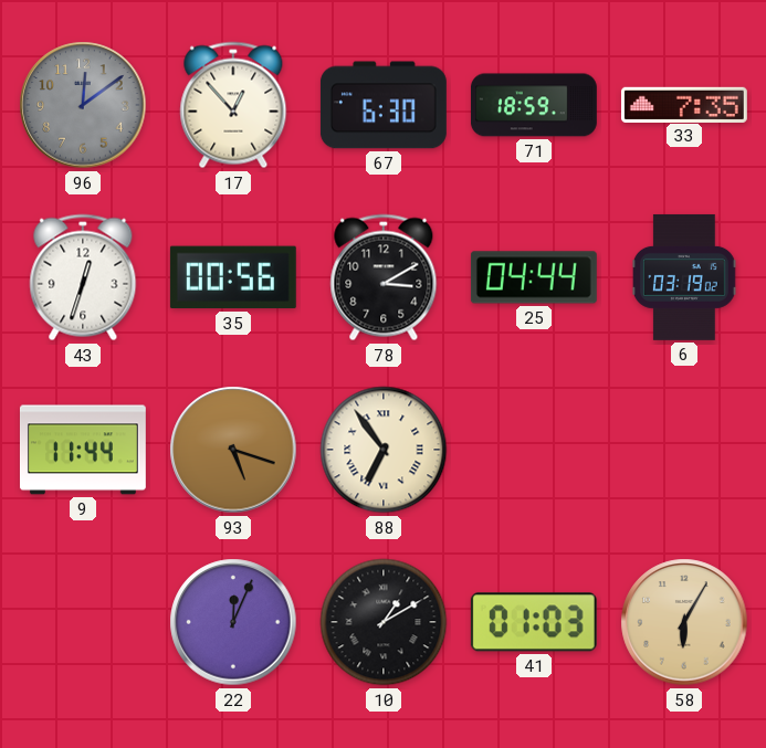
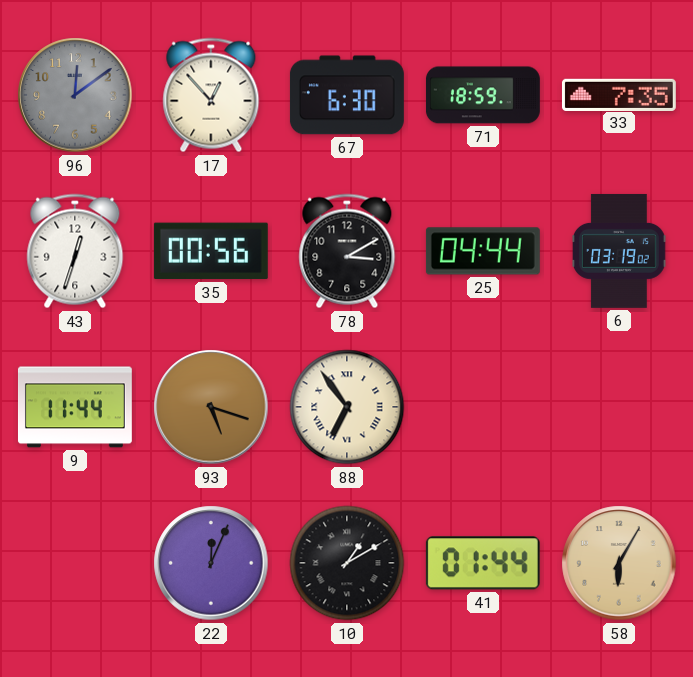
41: 01:03 -> 01:44
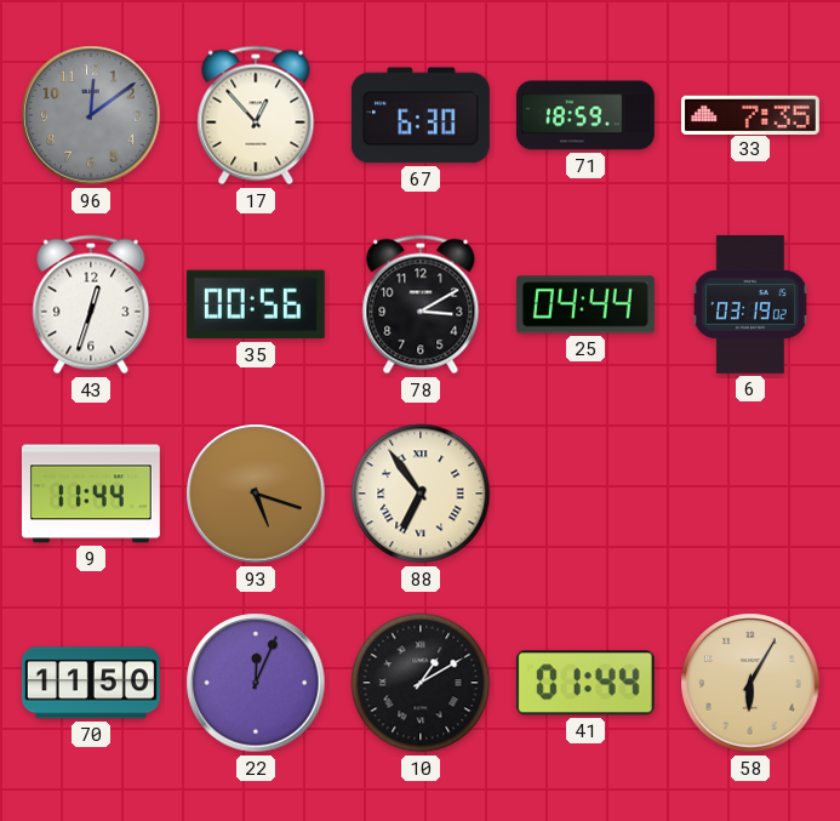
70: none -> 11:50
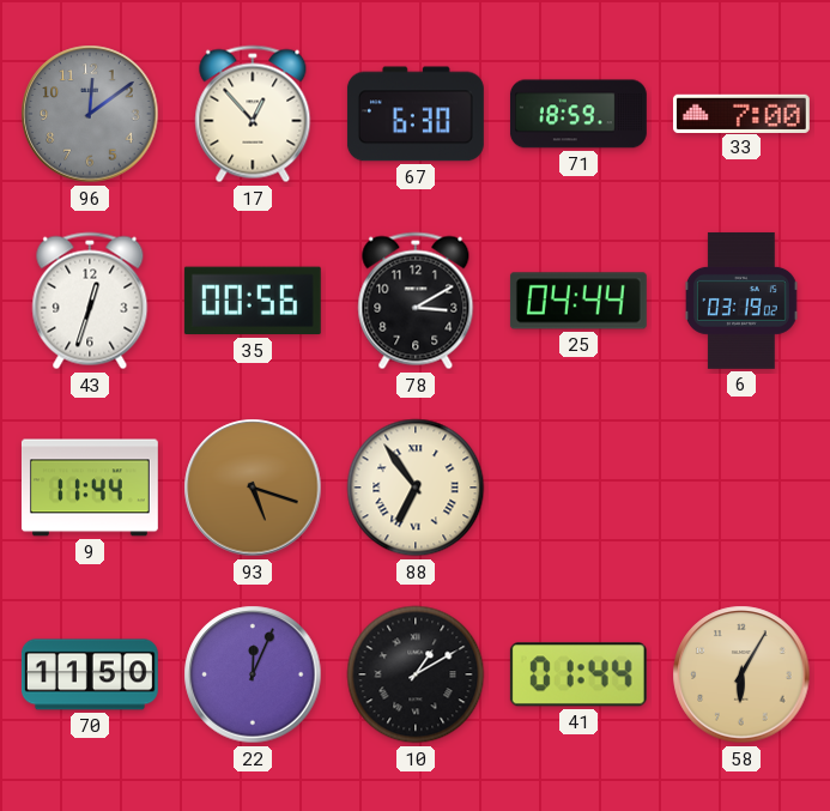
33: 7:35 -> 7:00
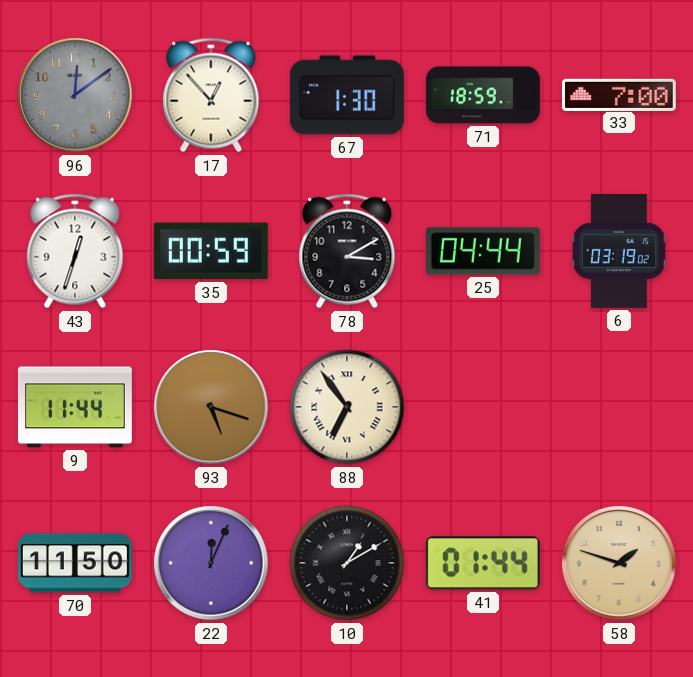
67: 6:30 -> 1:30
35: 00:56 -> 00:59
58: 6:05 -> 1:48
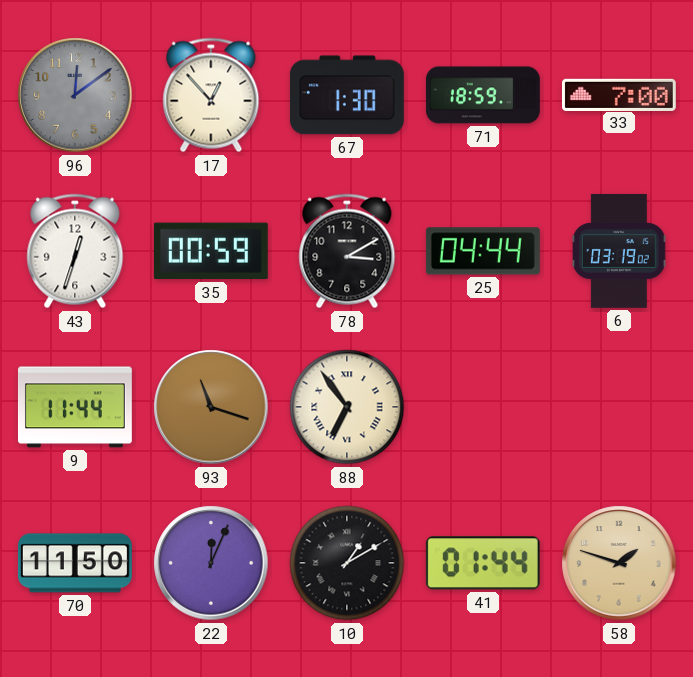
93: 5:18 -> 11:18
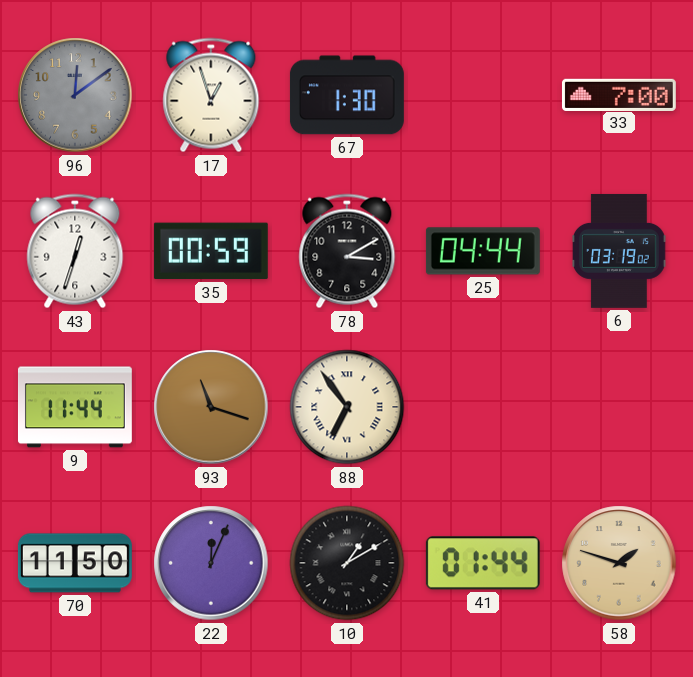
17: 12:53 -> 12:57
71: 18:59 -> none
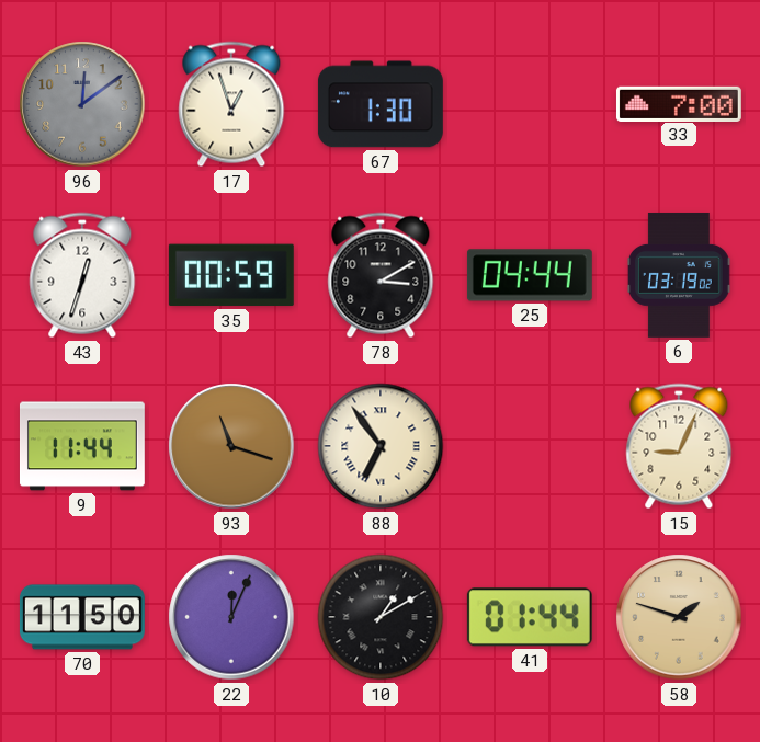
15: none -> 9:04
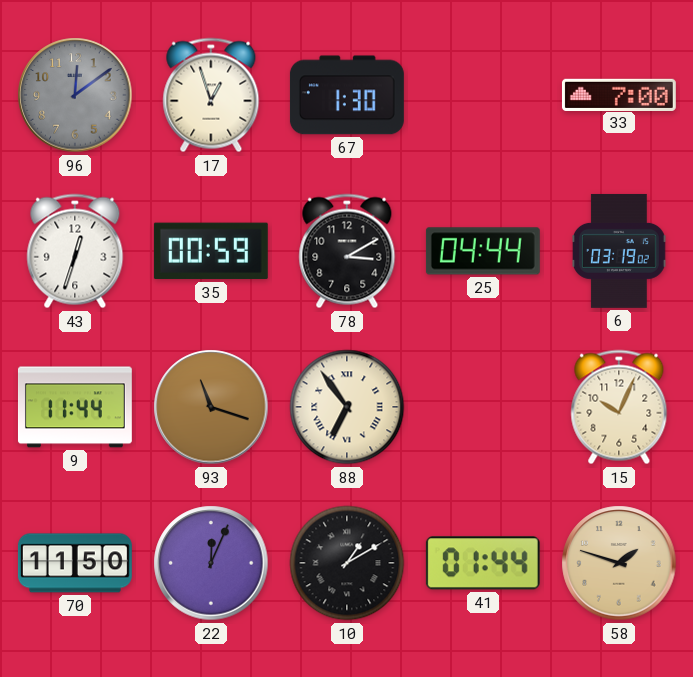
15: 9:04 -> 10:04
